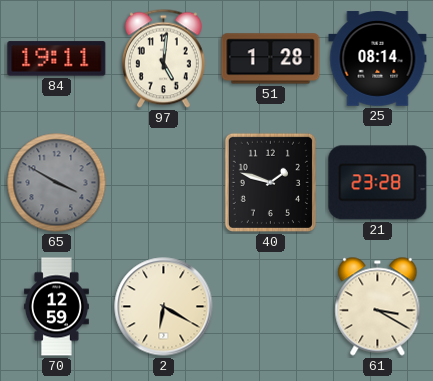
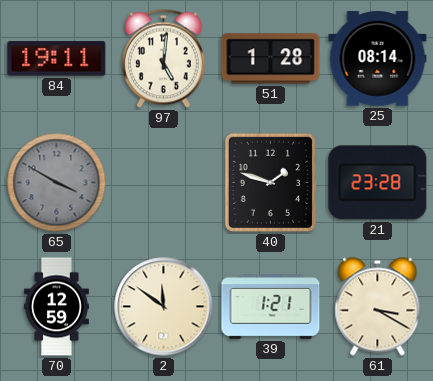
2: 6:20 -> 11:51
39: none -> 1:21
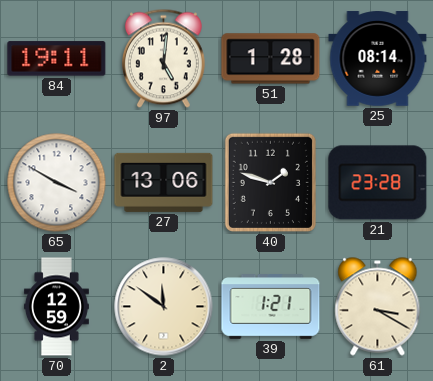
65 dial: grey -> white
27: none -> 13:06
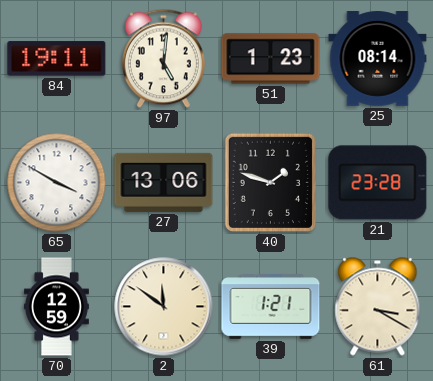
51: 1:28 -> 1:23
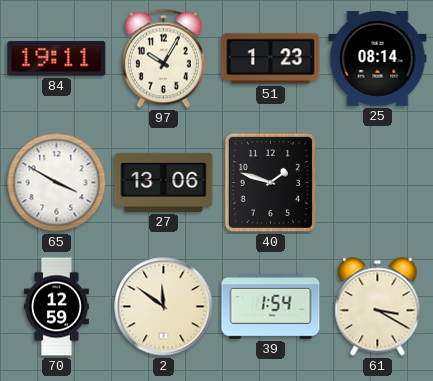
97: 5:01 -> 10:05
21: 23:28 -> none
39: 1:21 -> 1:54
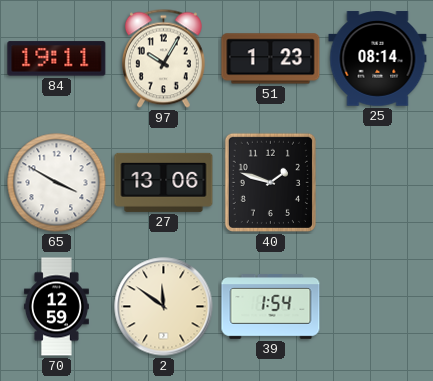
61: 3:20 -> none
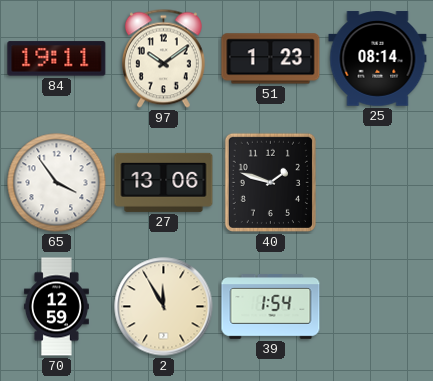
97: 10:05 -> 10:09
65: 3:50 -> 3:54
2: 11:51 -> 11:55
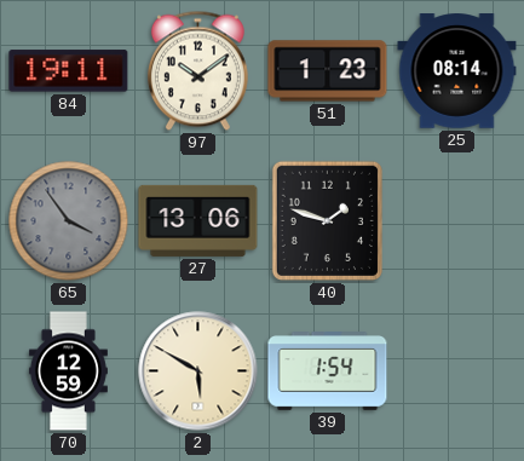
65 dial: white -> grey
2: 11:55 -> 5:50
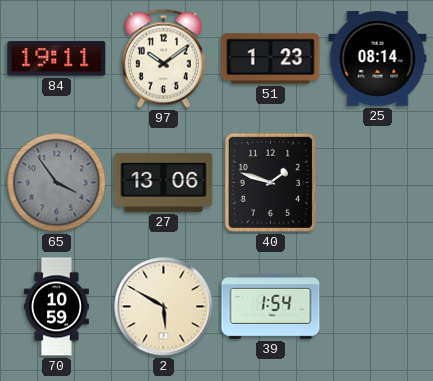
70: 12:59 -> 10:59
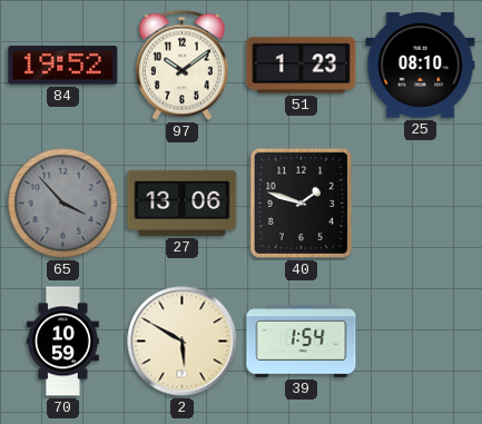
84: 19:11 -> 19:52
25: 08:14 -> 08:10
65: 3:54 -> 3:53
